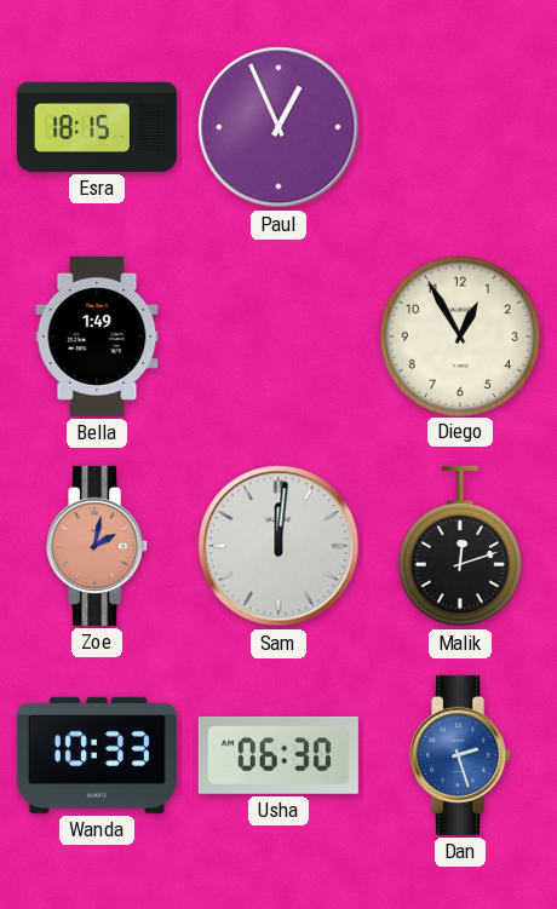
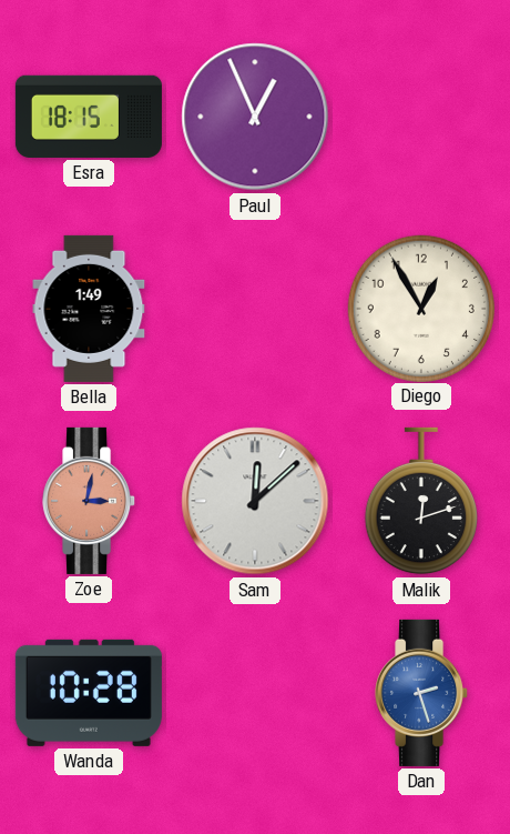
Zoe: 2:02 -> 3:02
Sam: 12:01 -> 12:08
Wanda: 10:33 -> 10:28
Usha: 06:30 -> none
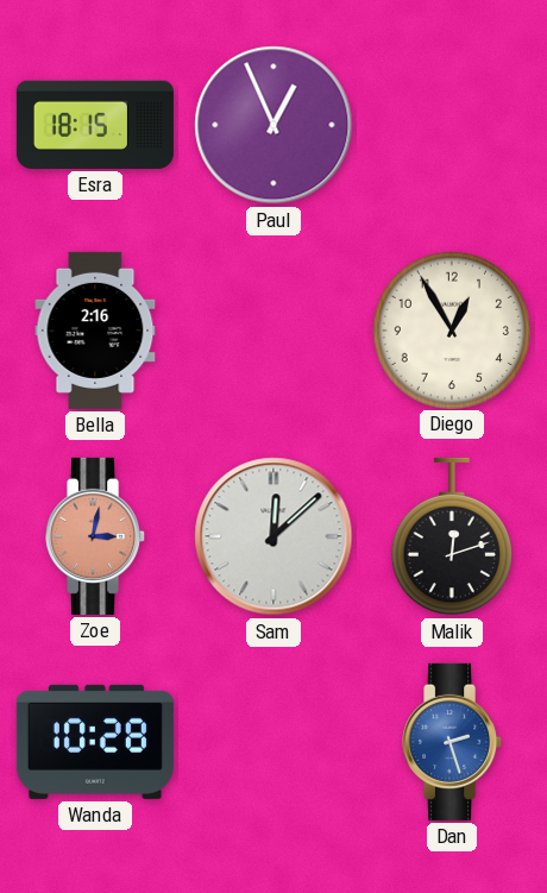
Bella: 1:49 -> 2:16
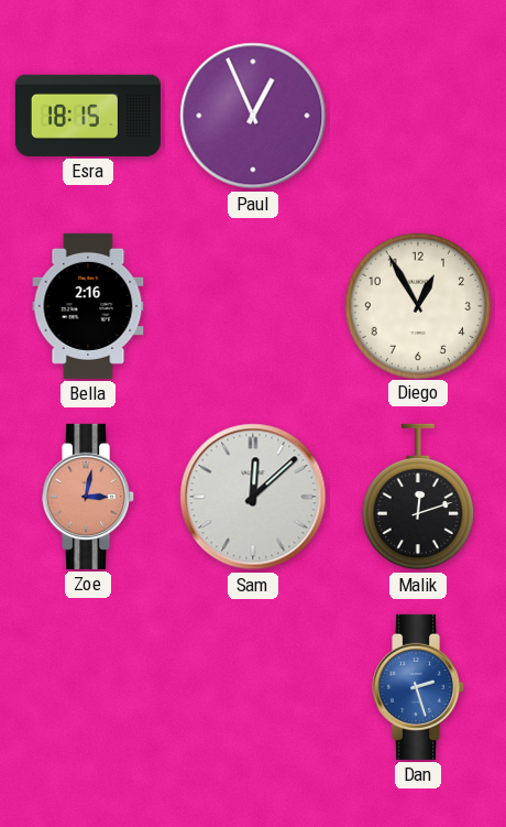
Wanda: 10:28 -> none
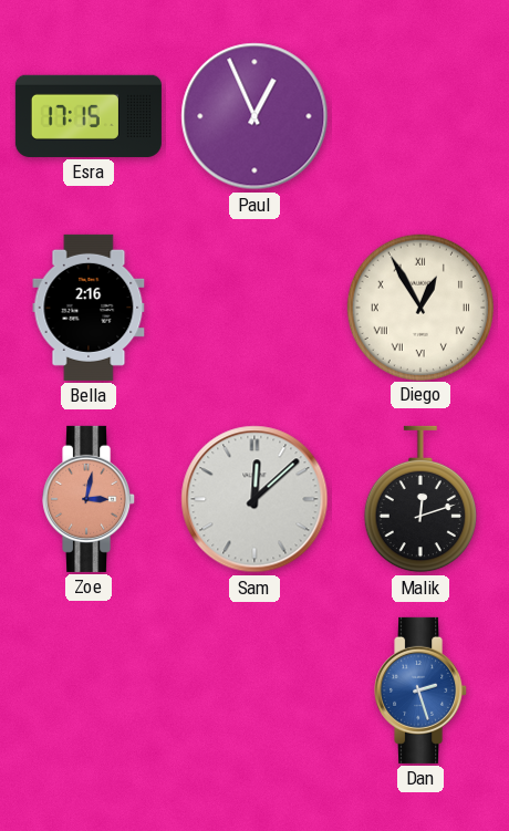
Esra: 18:15 -> 17:15
Diego numerals: Arabic -> Roman
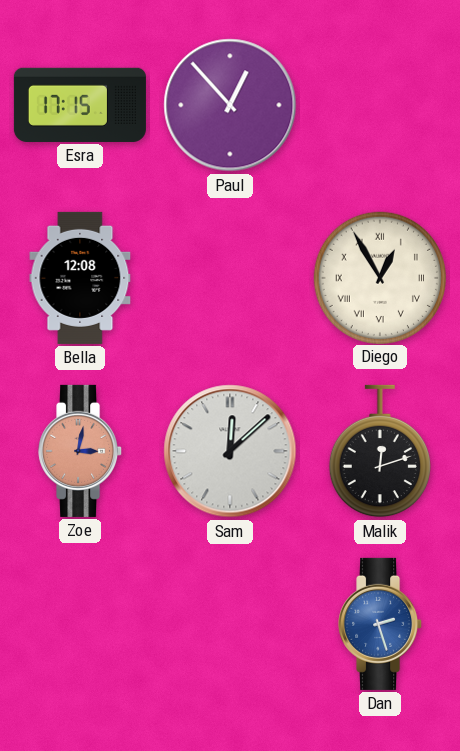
Paul: 12:56 -> 12:53
Bella: 2:16 -> 12:08
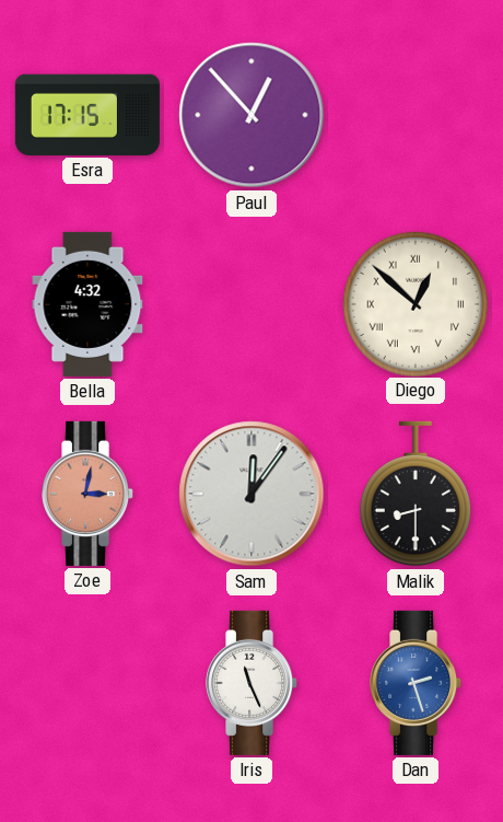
Bella: 12:08 -> 4:32
Diego: 12:55 -> 12:52
Sam: 12:08 -> 12:06
Malik: 12:12 -> 8:30
Iris: none -> 11:26
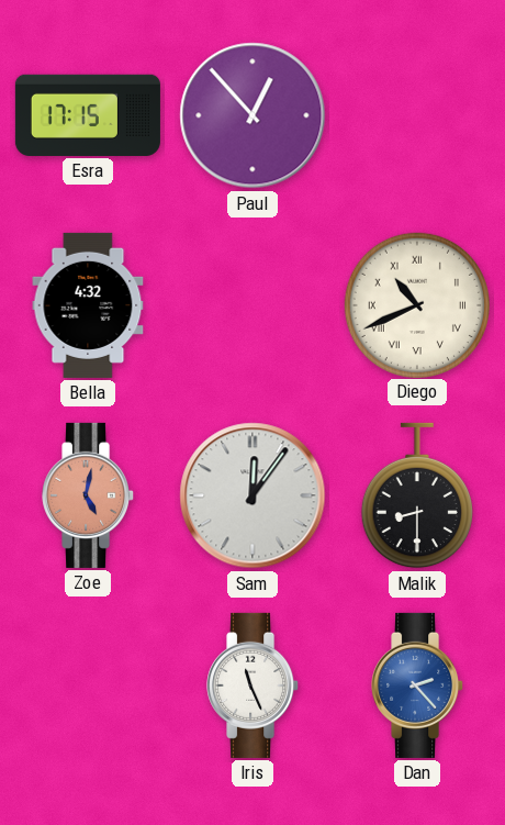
Diego: 12:52 -> 10:41
Zoe: 3:02 -> 5:02
Dan: 2:27 -> 2:23
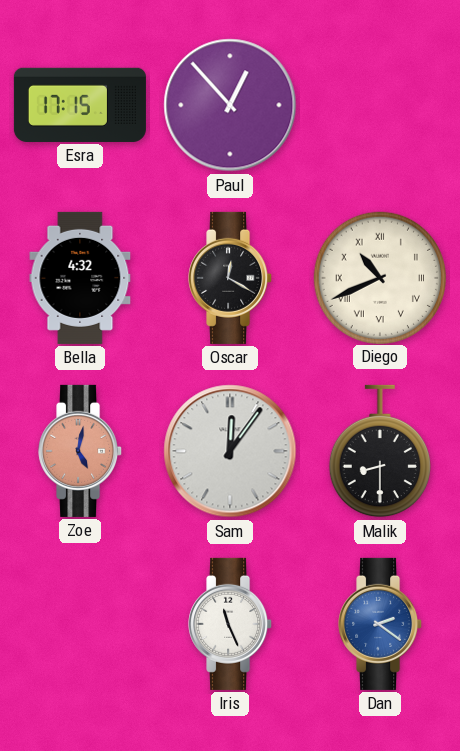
Oscar: none -> 12:20
Dan: 2:23 -> 2:21
